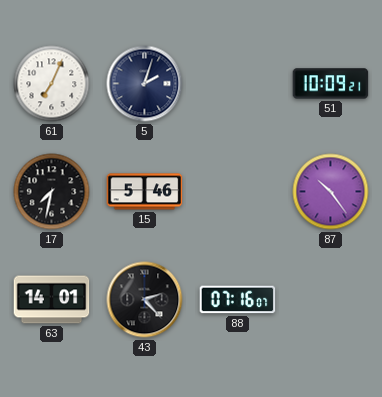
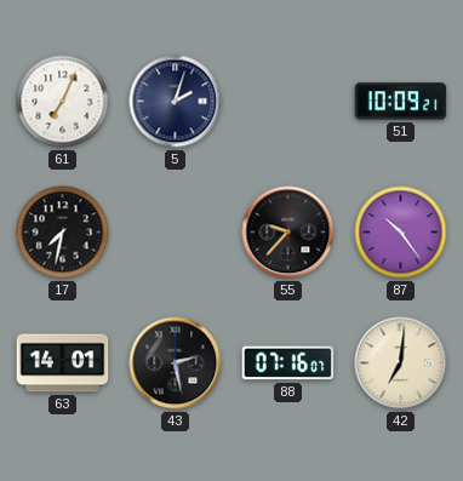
15: 5:46 -> none
55: none -> 9:37
43: 2:23 -> 2:28
42: none -> 7:01
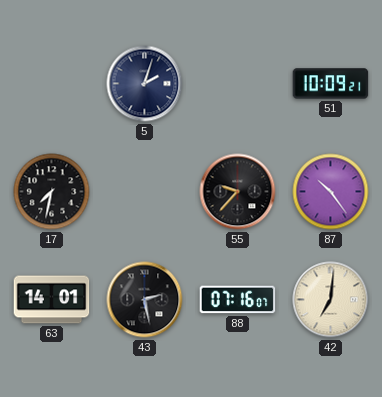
61: 7:04 -> none
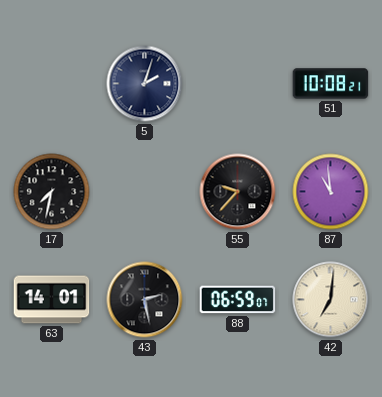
51: 10:09 -> 10:08
87: 10:24 -> 10:59
88: 07:16 -> 06:59
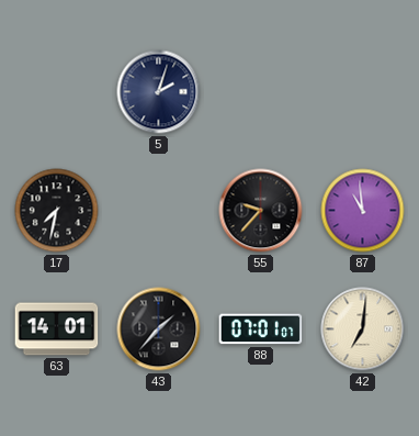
51: 10:08 -> none
43: 2:28 -> 1:37
88: 06:59 -> 07:01
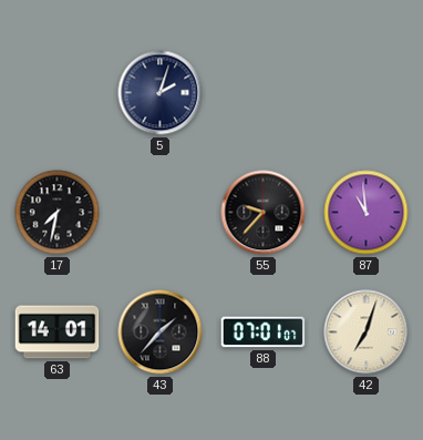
42: 7:01 -> 7:03
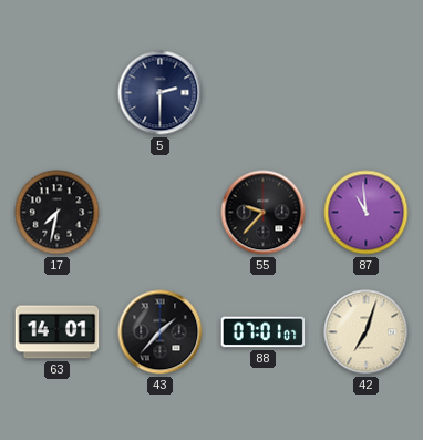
5: 2:03 -> 2:30
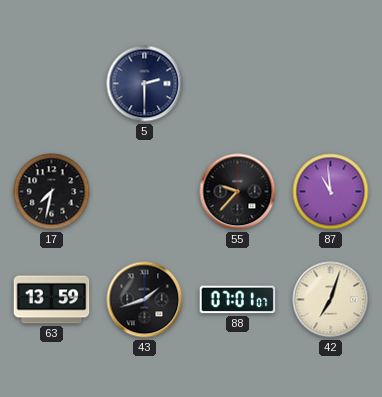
63: 14:01 -> 13:59
43: 1:37 -> 1:42
